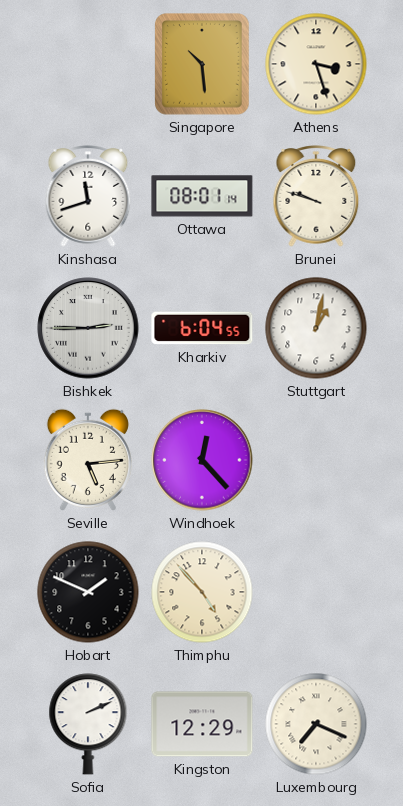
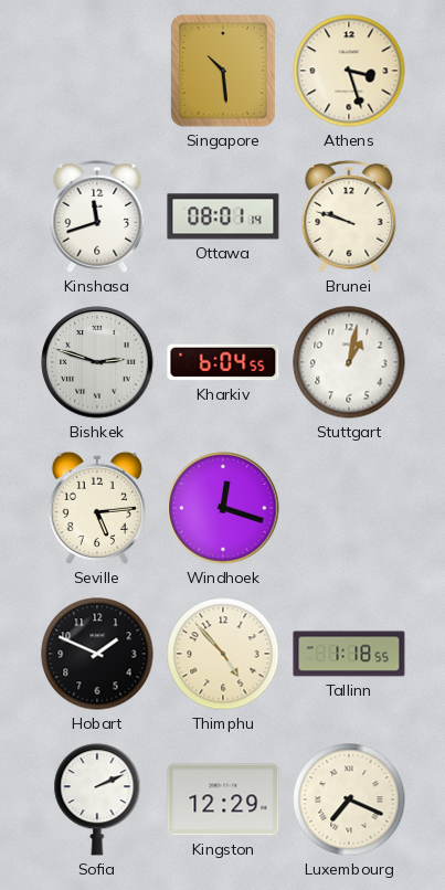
Bishkek: 2:45 -> 2:48
Windhoek: 12:23 -> 12:18
Tallinn: none -> 1:18
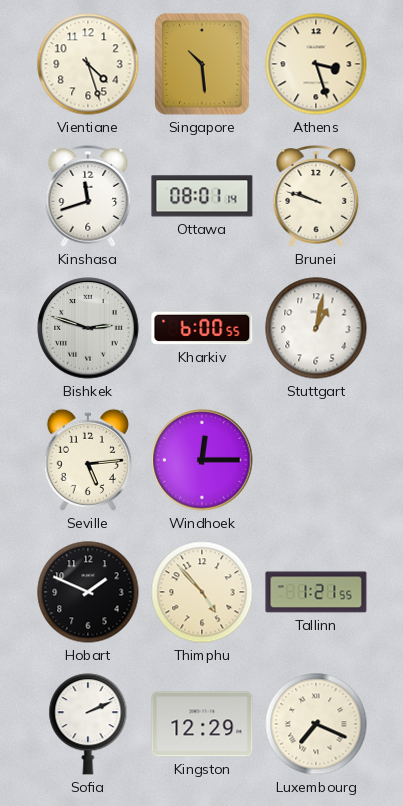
Vientiane: none -> 4:27
Kharkiv: 6:04 -> 6:00
Windhoek: 12:18 -> 12:15
Tallinn: 1:18 -> 1:21
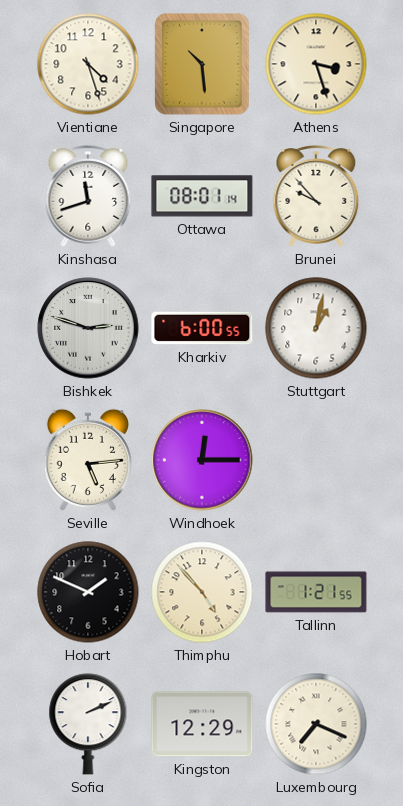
Brunei: 9:48 -> 9:53
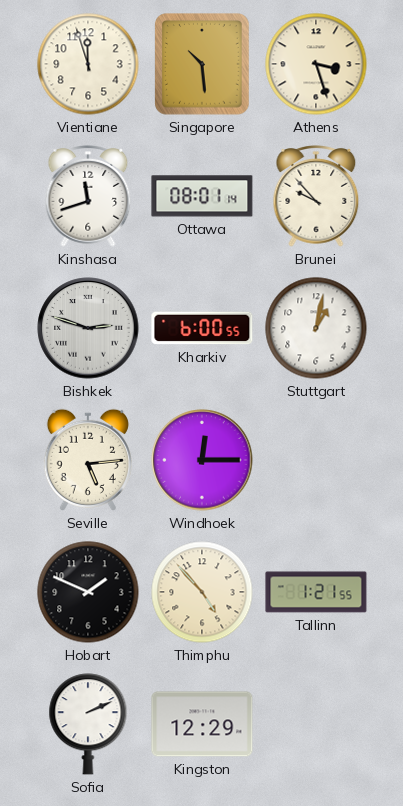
Vientiane: 4:27 -> 11:57
Luxembourg: 7:19 -> none
